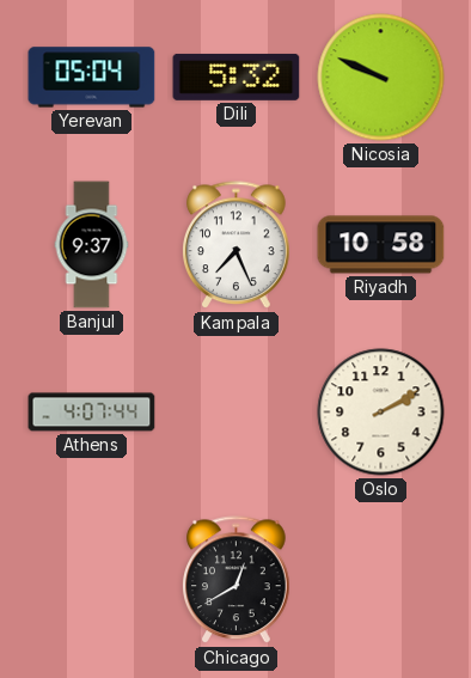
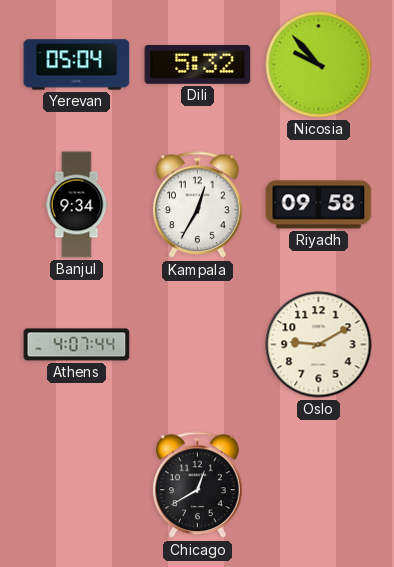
Nicosia: 9:49 -> 9:53
Banjul: 9:37 -> 9:34
Kampala: 7:26 -> 12:35
Riyadh: 10:58 -> 09:58
Oslo: 2:10 -> 9:10
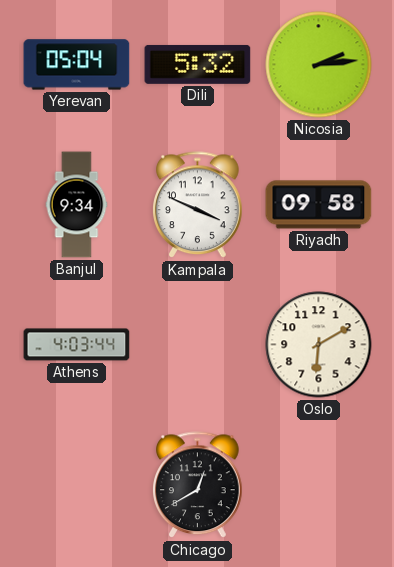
Nicosia: 9:53 -> 2:14
Kampala: 12:35 -> 3:49
Athens: 4:07 -> 4:03
Oslo: 9:10 -> 6:10
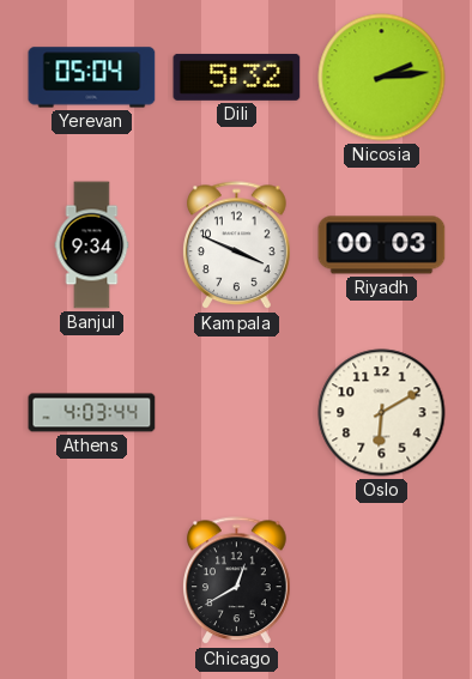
Riyadh: 09:58 -> 00:03
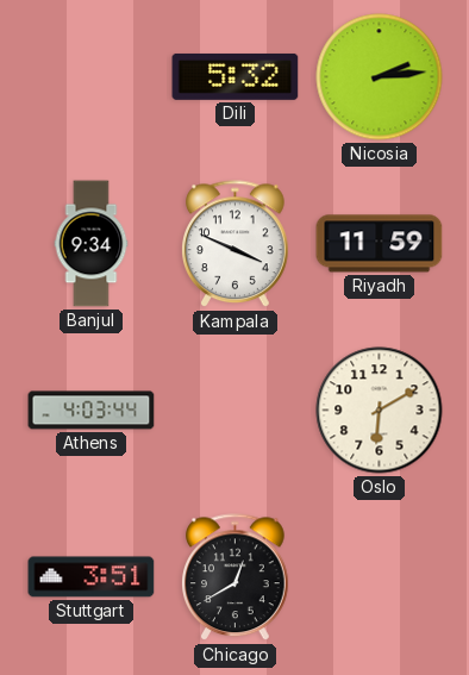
Yerevan: 05:04 -> none
Riyadh: 00:03 -> 11:59
Stuttgart: none -> 3:51
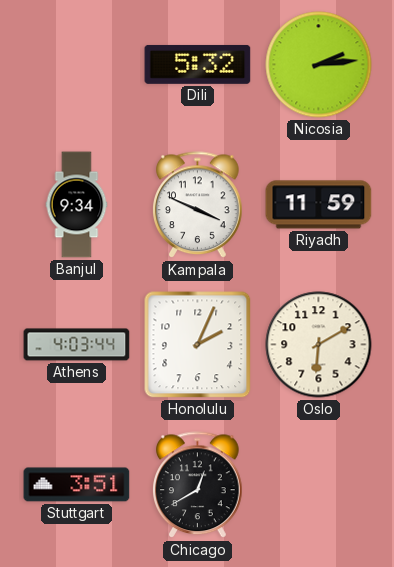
Honolulu: none -> 2:04
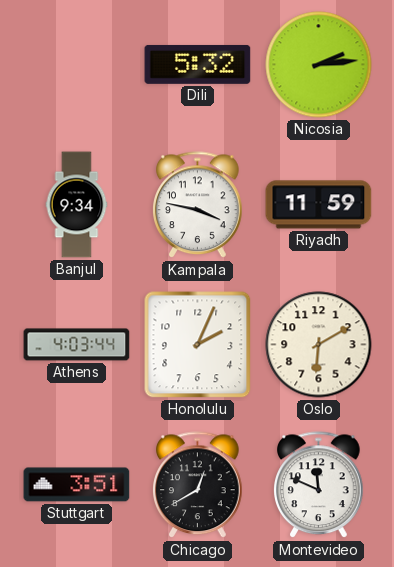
Kampala: 3:49 -> 3:47
Montevideo: none -> 11:49
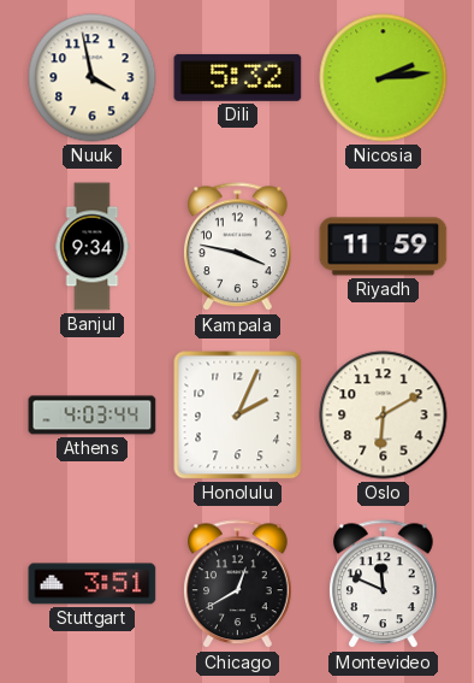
Nuuk: none -> 3:58
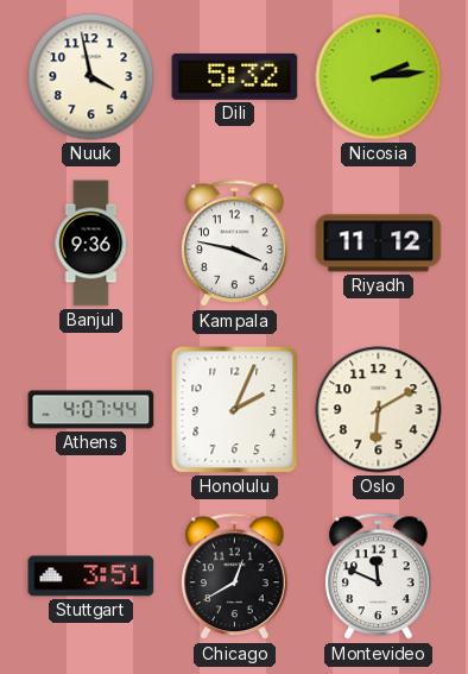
Banjul: 9:34 -> 9:36
Riyadh: 11:59 -> 11:12
Athens: 4:03 -> 4:07
